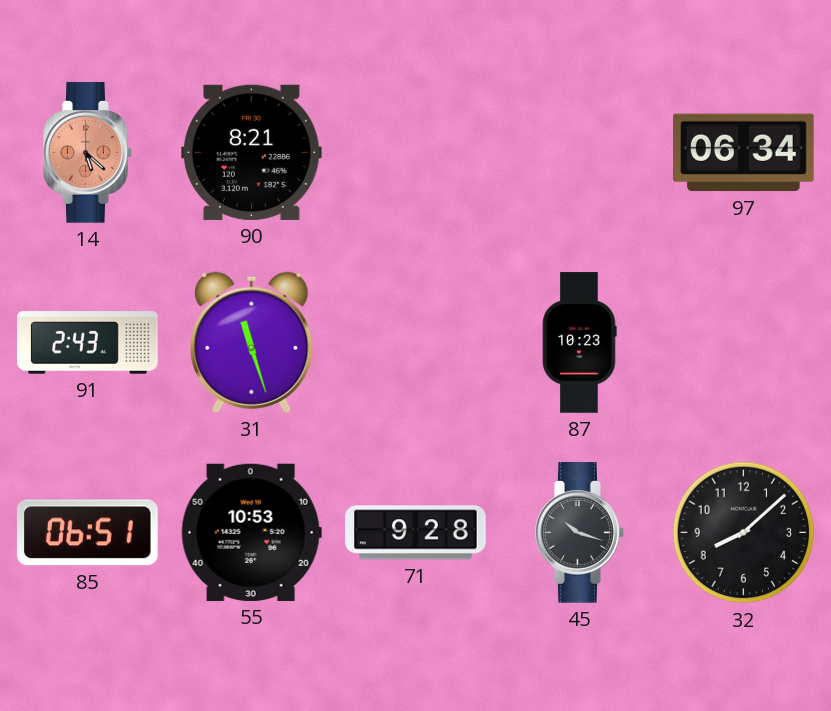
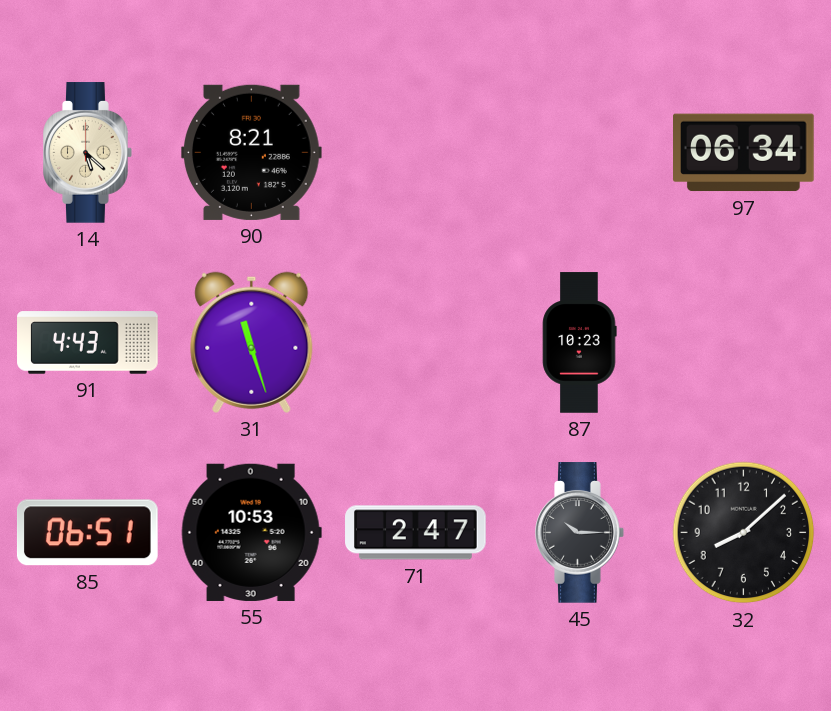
14 dial: salmon -> cream
91: 2:43 -> 4:43
71: 9:28 -> 2:47
45: 10:18 -> 10:15
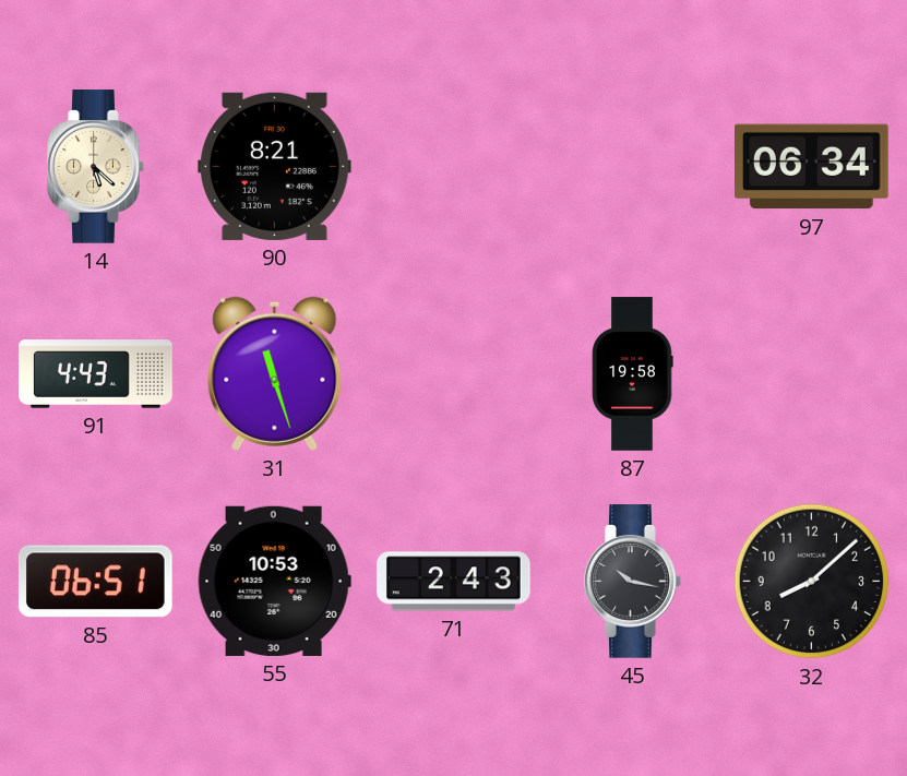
87: 10:23 -> 19:58
71: 2:47 -> 2:43
45: 10:15 -> 10:17
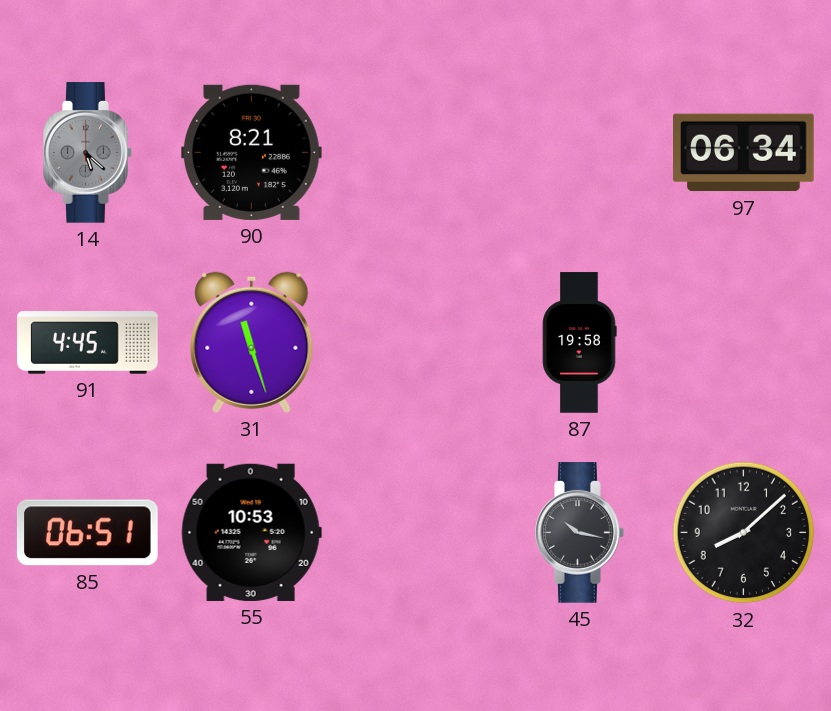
14 dial: cream -> grey
91: 4:43 -> 4:45
71: 2:43 -> none
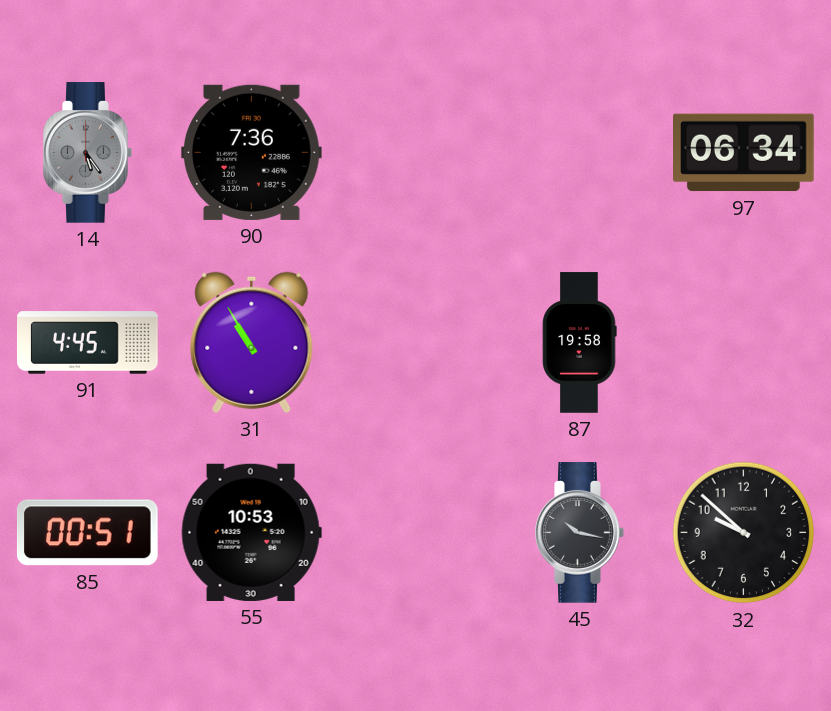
14: 5:22 -> 5:24
90: 8:21 -> 7:36
31: 11:27 -> 10:55
85: 06:51 -> 00:51
32: 8:08 -> 9:52
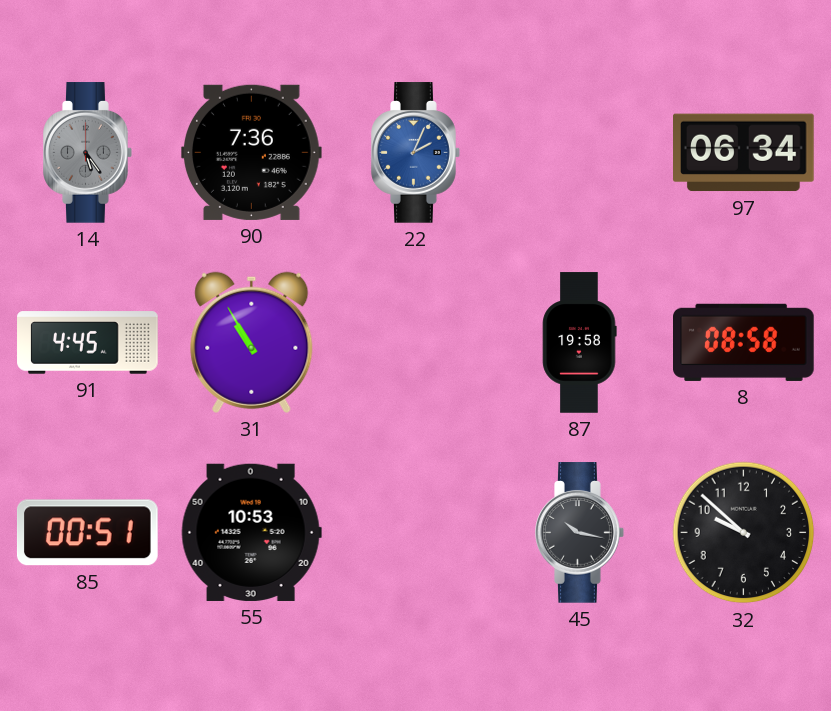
22: none -> 2:04
8: none -> 08:58
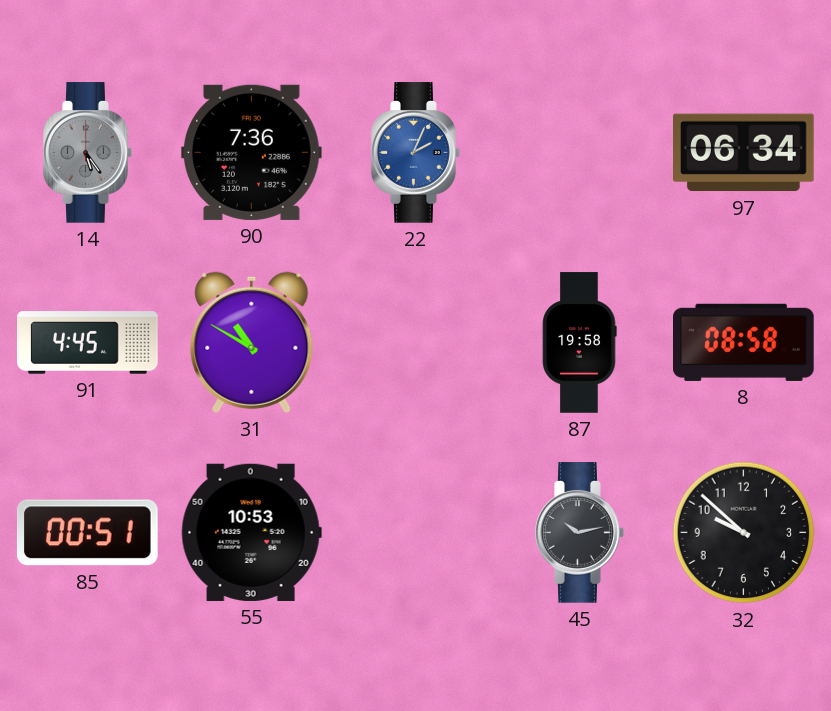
31: 10:55 -> 10:50
45: 10:17 -> 10:13
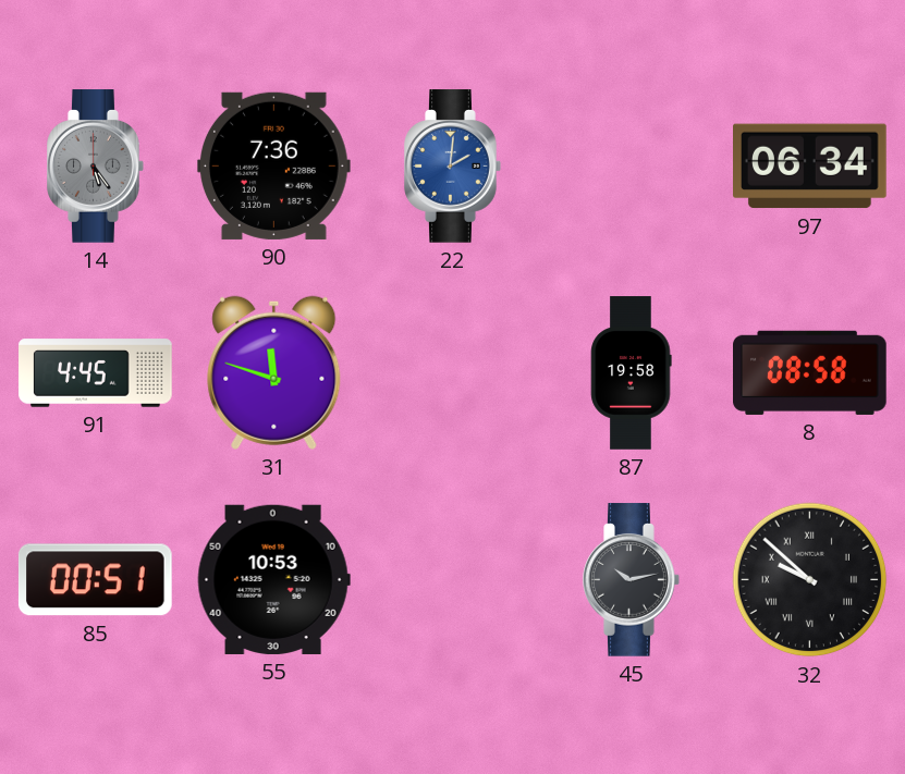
22: 2:04 -> 2:01
31: 10:50 -> 11:48
32 numerals: Arabic -> Roman
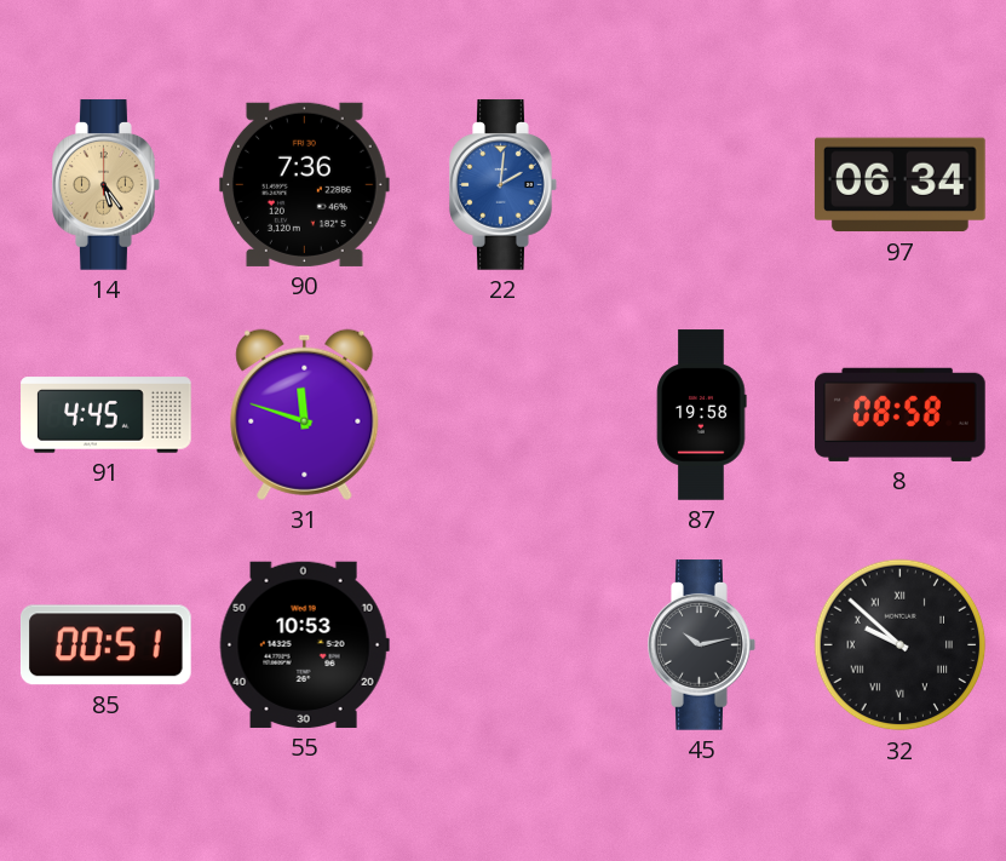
14 dial: grey -> champagne
